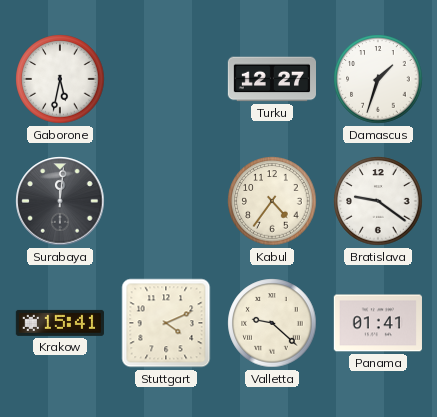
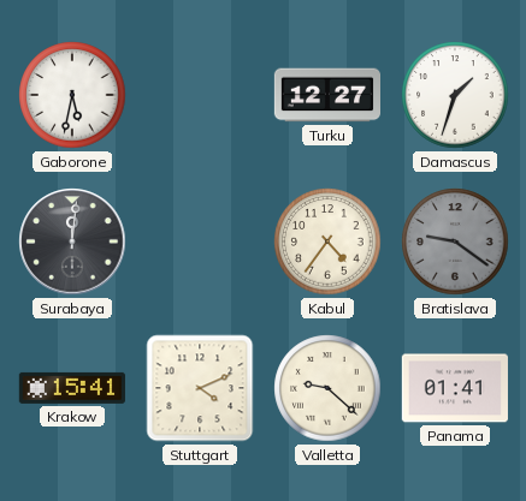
Bratislava dial: white -> grey
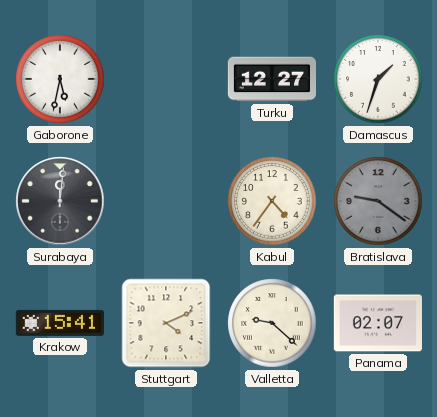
Panama: 01:41 -> 02:07
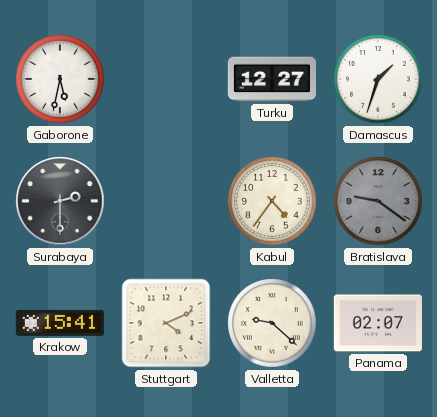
Surabaya: 12:01 -> 2:30
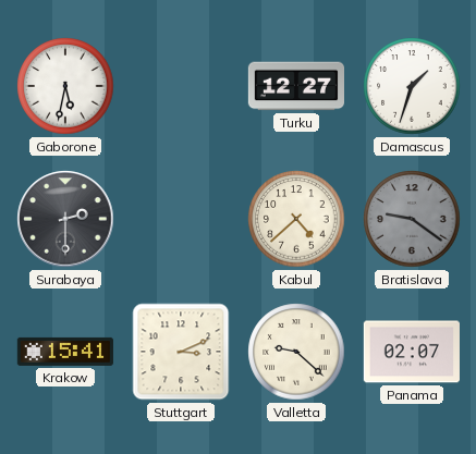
Kabul: 4:36 -> 4:38
Stuttgart: 4:11 -> 3:11
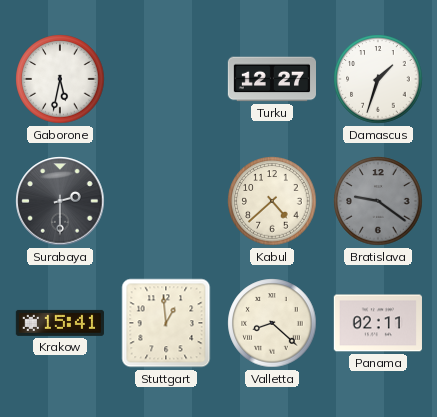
Stuttgart: 3:11 -> 12:59
Valletta: 9:22 -> 8:22
Panama: 02:07 -> 02:11
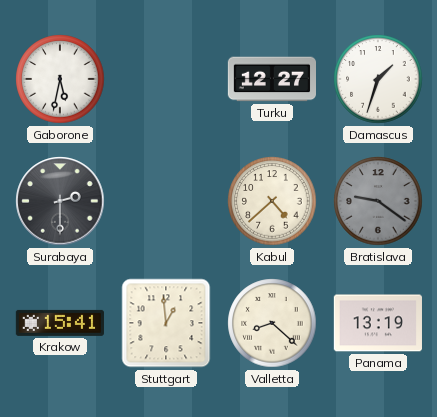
Panama: 02:11 -> 13:19
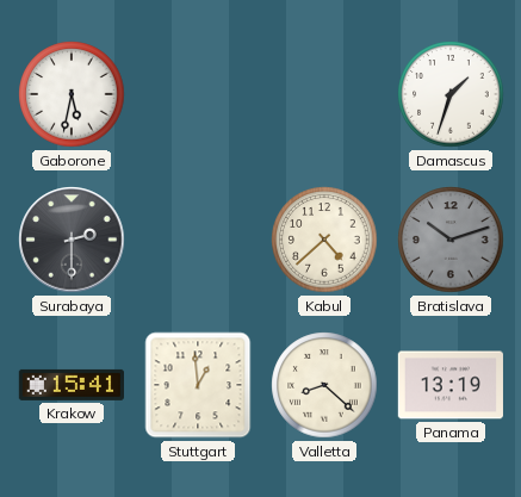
Turku: 12:27 -> none
Bratislava: 9:21 -> 10:12
